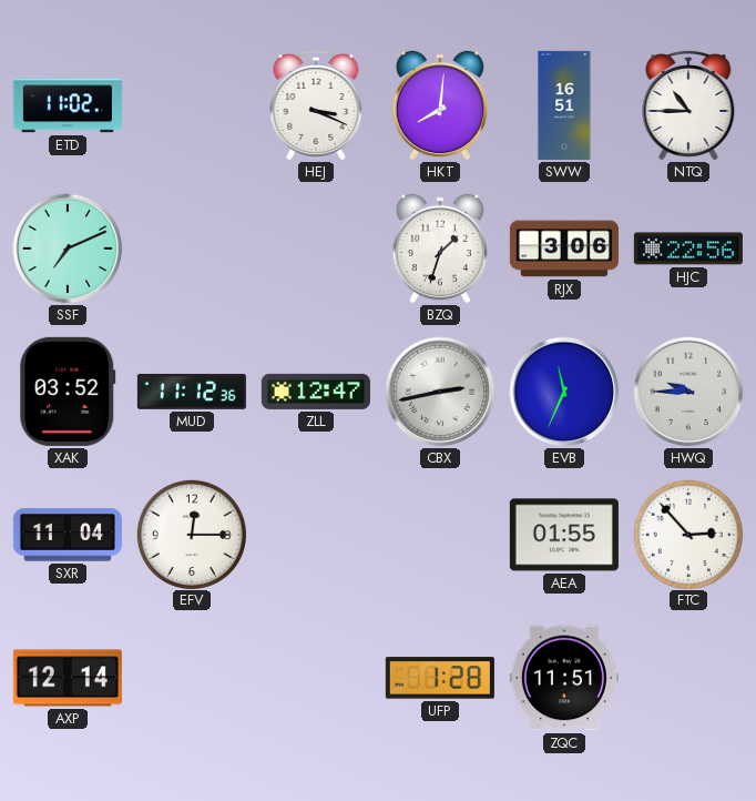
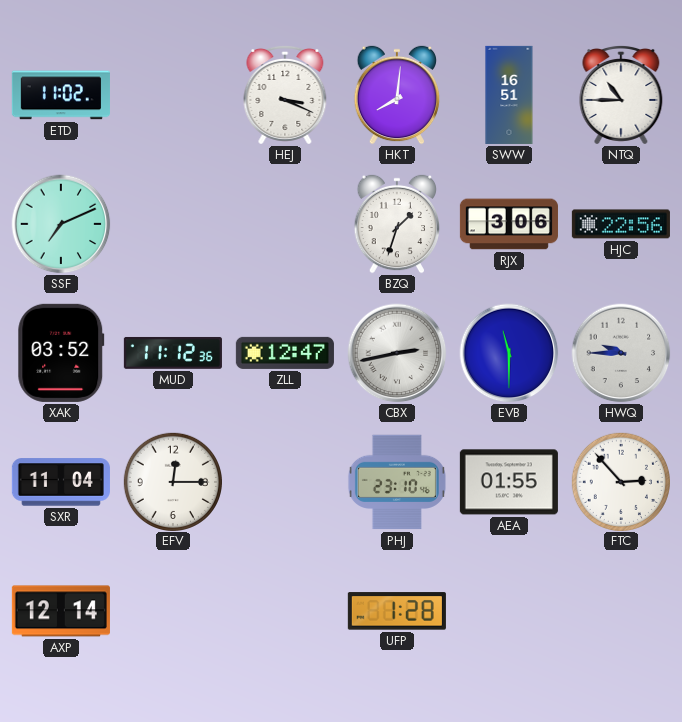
EVB: 11:34 -> 11:30
PHJ: none -> 23:10
ZQC: 11:51 -> none
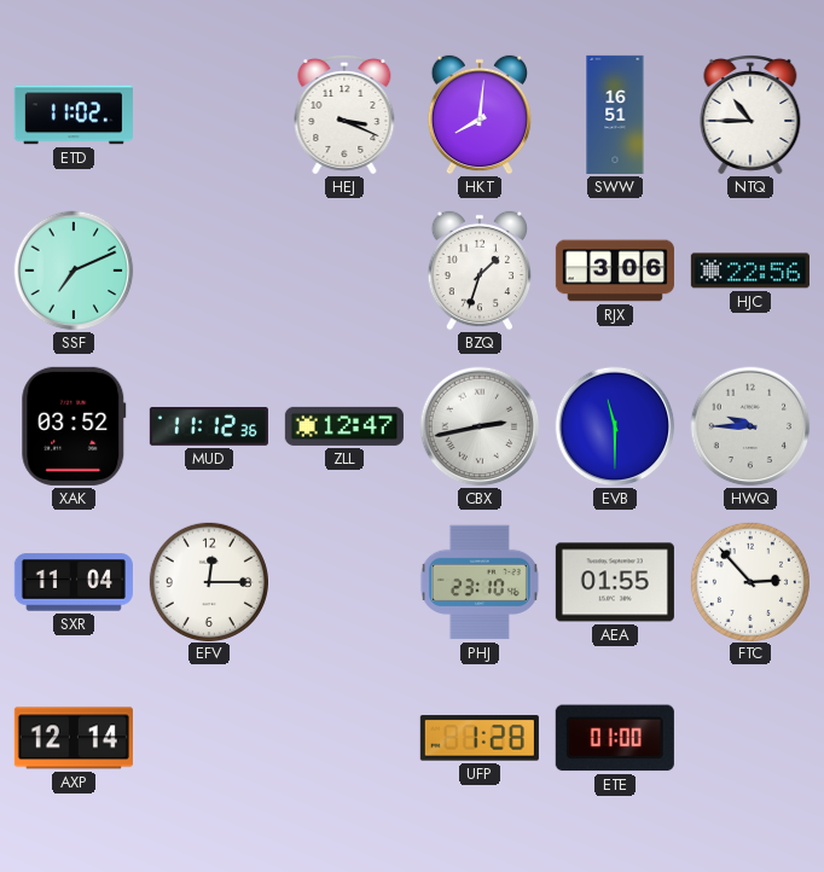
ETE: none -> 01:00
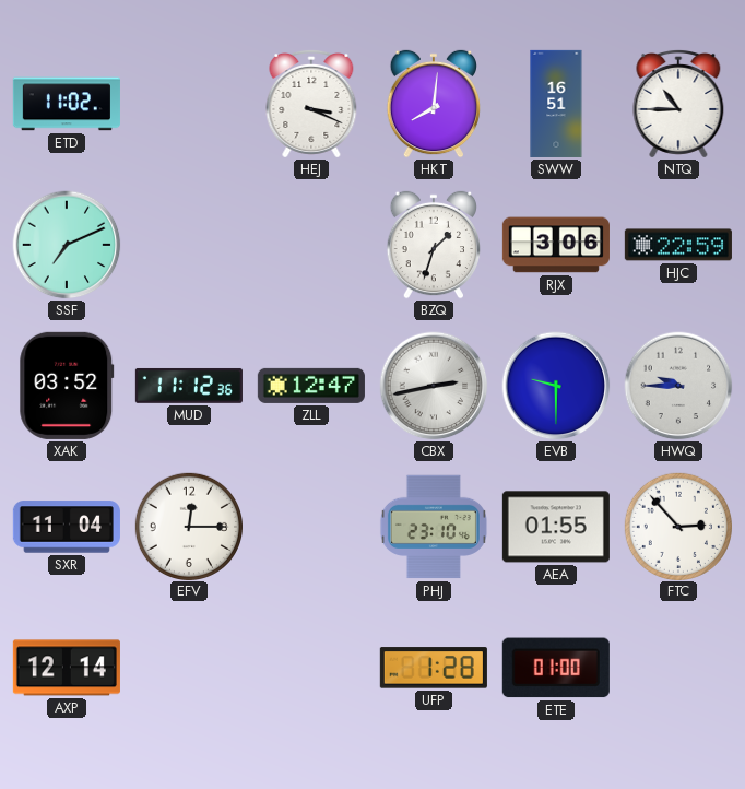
HJC: 22:56 -> 22:59
EVB: 11:30 -> 9:30
